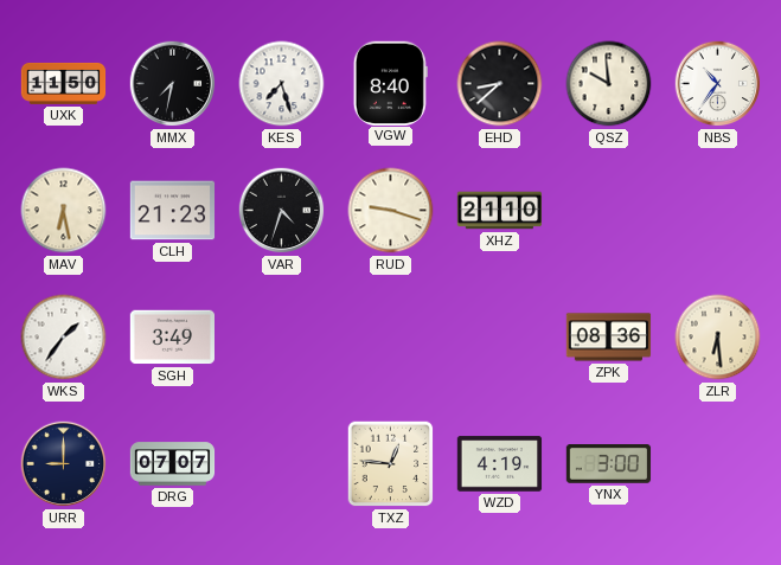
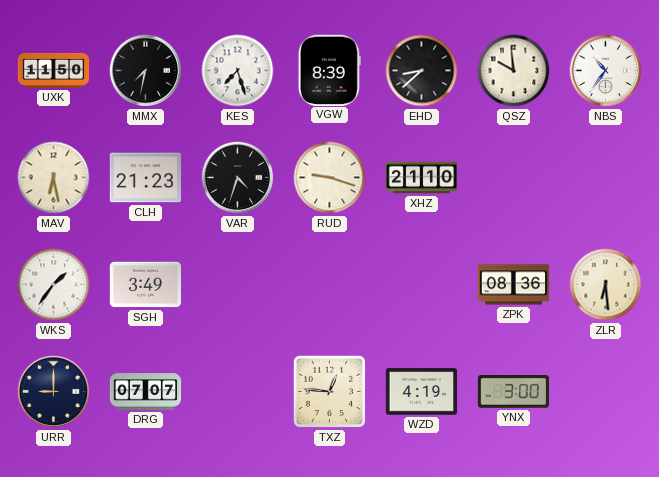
VGW: 8:40 -> 8:39
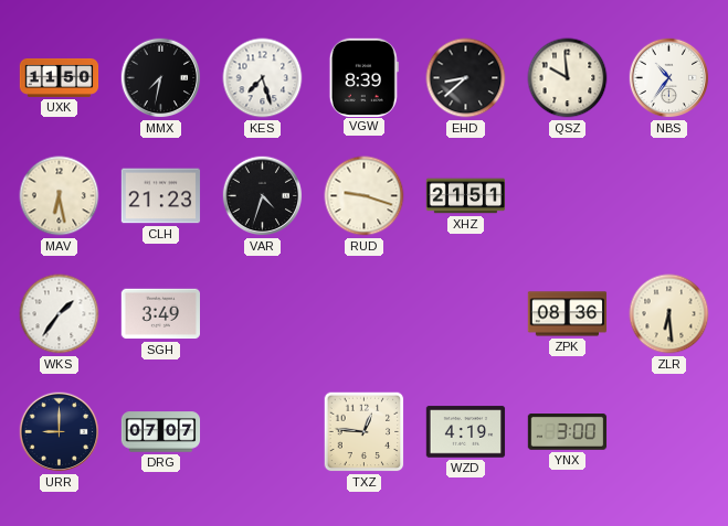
XHZ: 21:10 -> 21:51
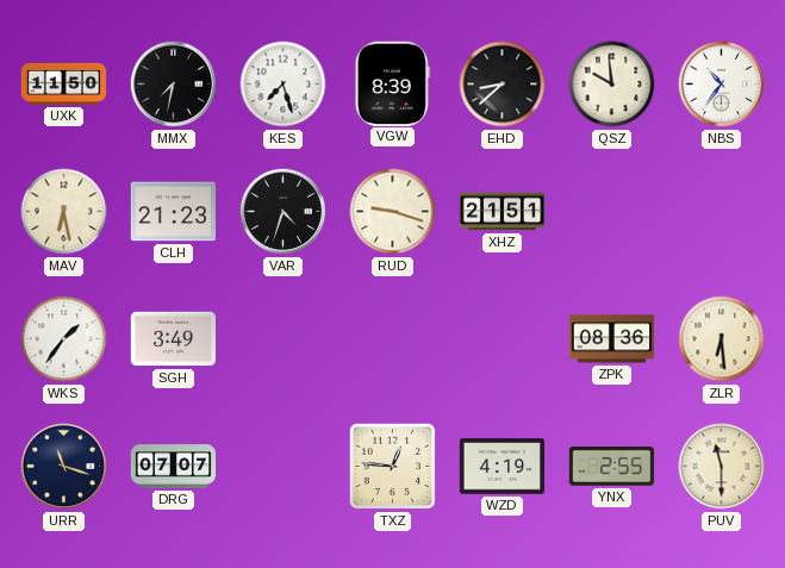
URR: 9:00 -> 11:18
YNX: 3:00 -> 2:55
PUV: none -> 11:30
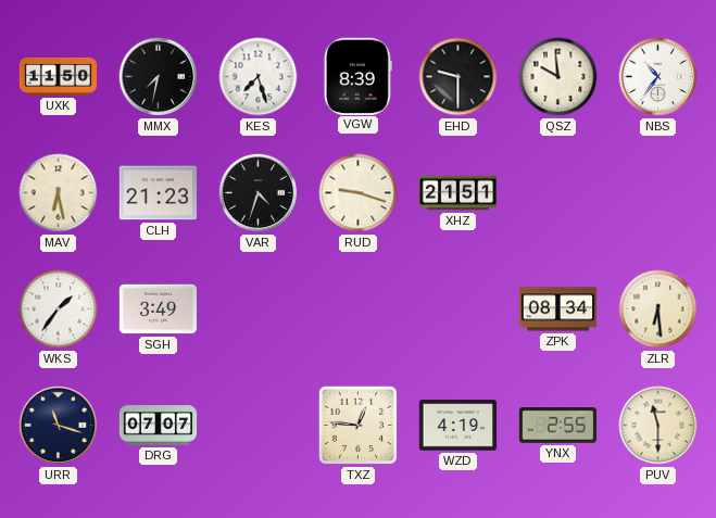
EHD: 8:38 -> 9:30
ZPK: 08:36 -> 08:34
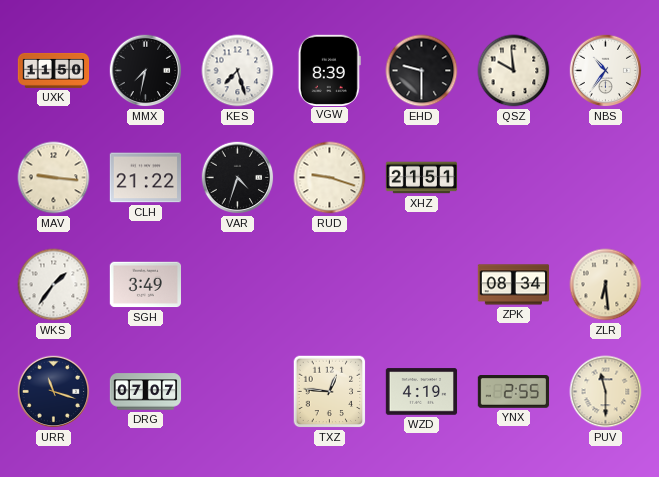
MAV: 6:28 -> 9:16
CLH: 21:23 -> 21:22
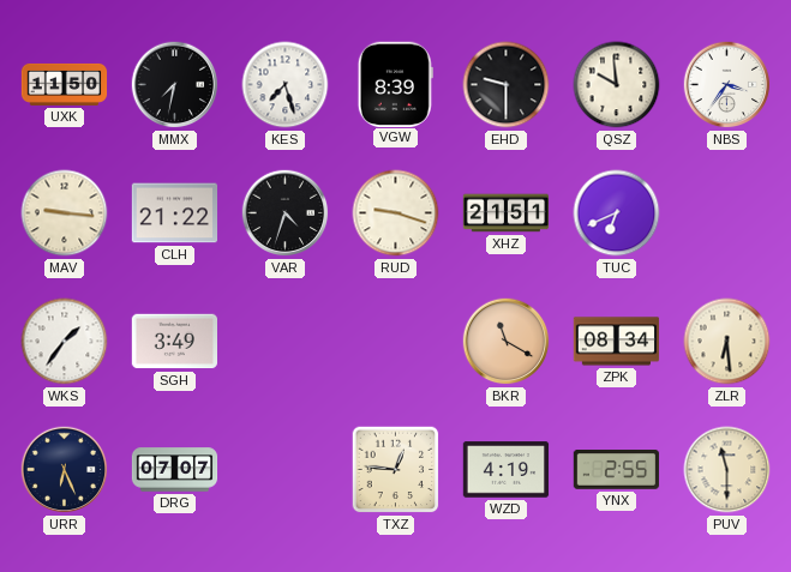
NBS: 10:36 -> 3:36
TUC: none -> 6:41
BKR: none -> 11:20
URR: 11:18 -> 6:26
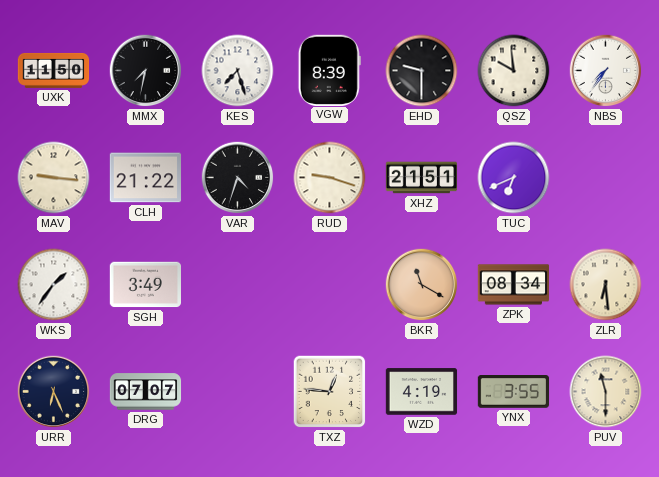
NBS: 3:36 -> 7:36
YNX: 2:55 -> 3:55
